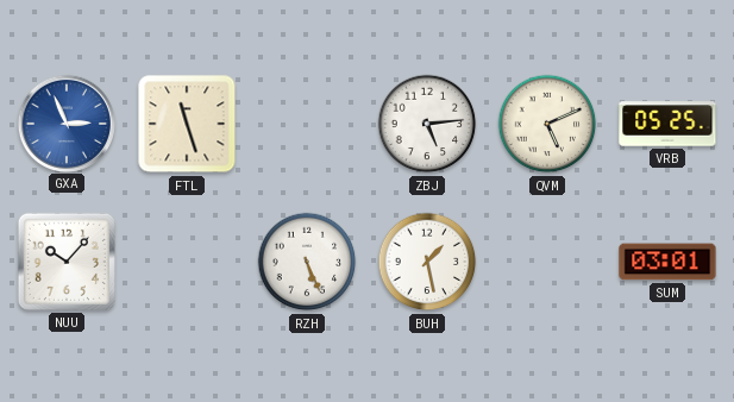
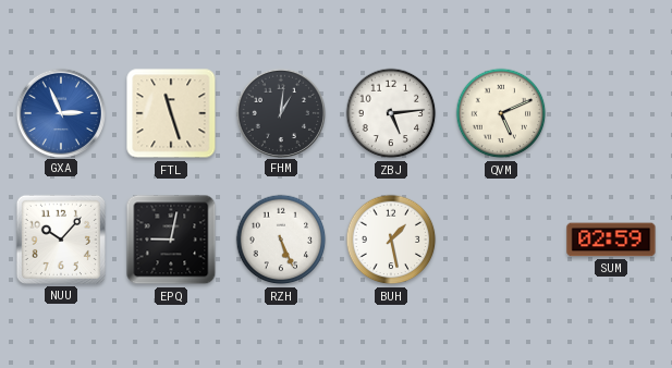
FHM: none -> 1:01
VRB: 05:25 -> none
EPQ: none -> 9:02
SUM: 03:01 -> 02:59
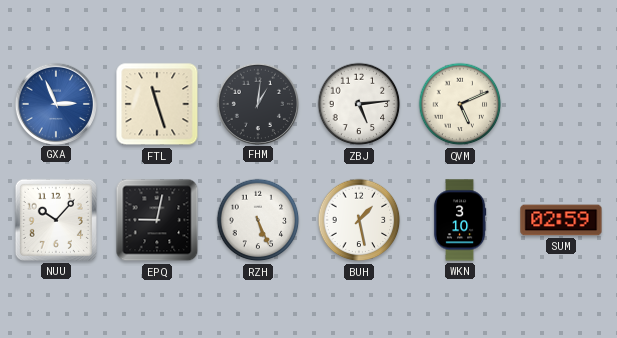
WKN: none -> 3:10
